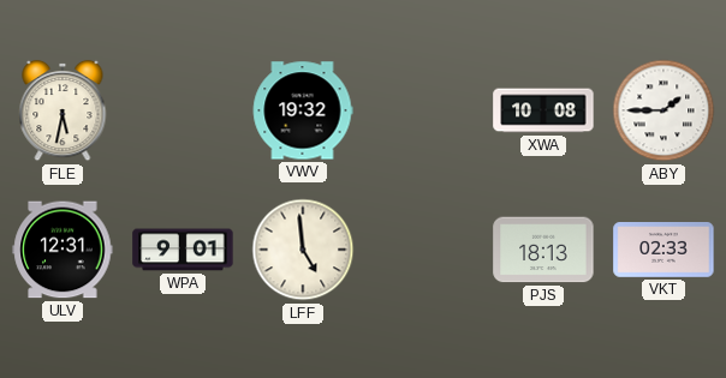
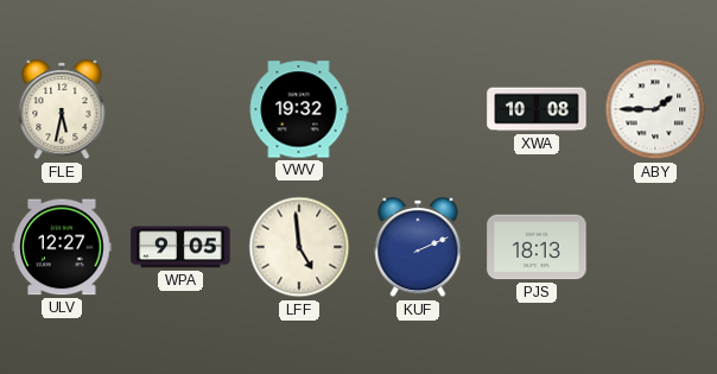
ULV: 12:31 -> 12:27
WPA: 9:01 -> 9:05
KUF: none -> 2:11
VKT: 02:33 -> none
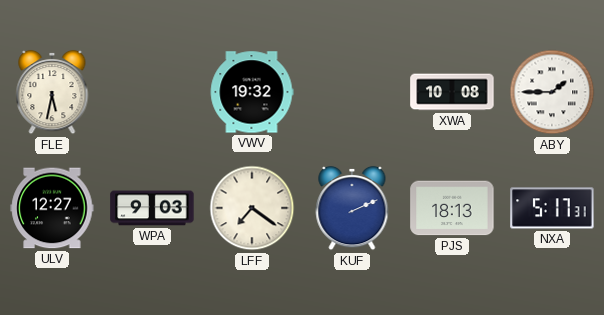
WPA: 9:05 -> 9:03
LFF: 4:59 -> 7:21
NXA: none -> 5:17
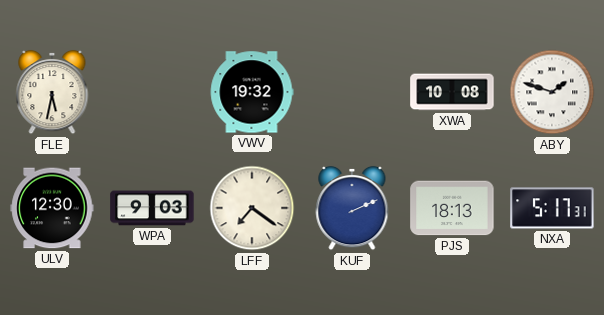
ABY: 1:45 -> 1:48
ULV: 12:27 -> 12:30
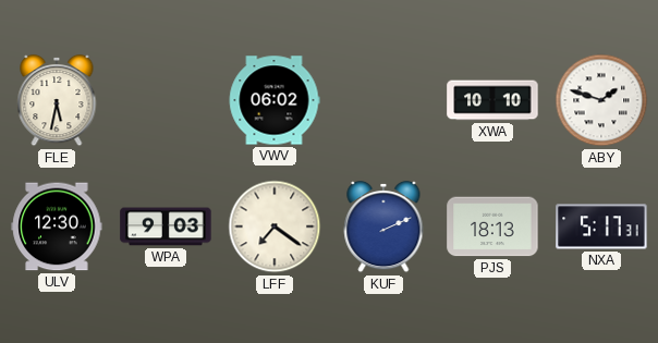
VWV: 19:32 -> 06:02
XWA: 10:08 -> 10:10
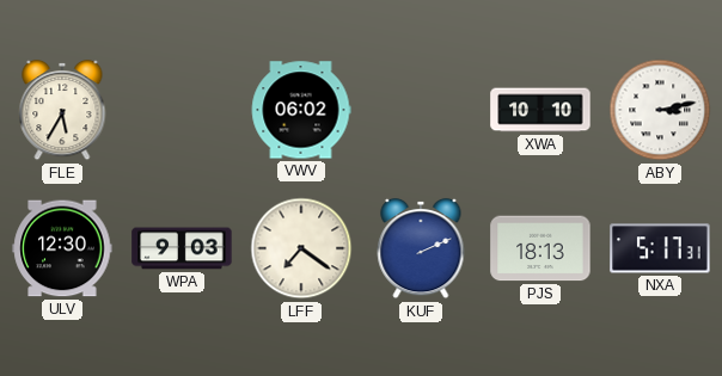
FLE: 5:32 -> 5:35
ABY: 1:48 -> 3:13
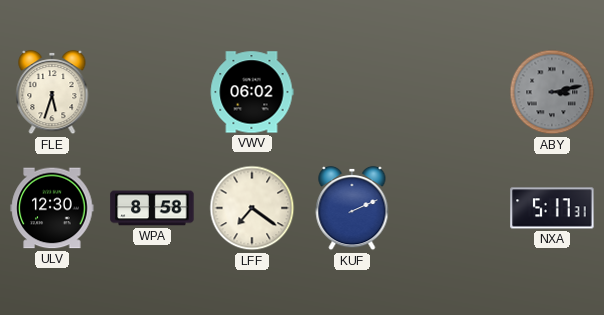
FLE: 5:35 -> 5:33
XWA: 10:10 -> none
ABY dial: white -> grey
WPA: 9:03 -> 8:58
PJS: 18:13 -> none
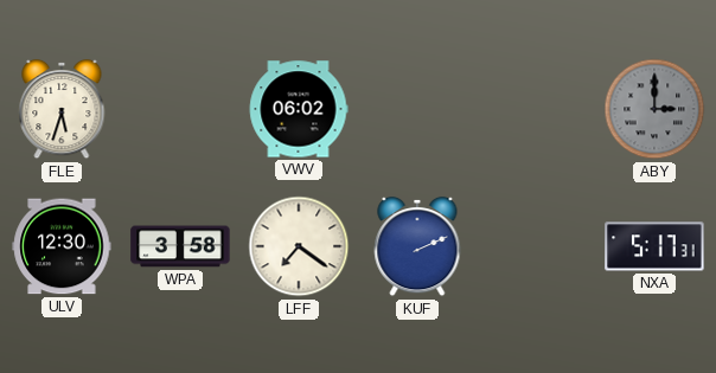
ABY: 3:13 -> 3:00
WPA: 8:58 -> 3:58
